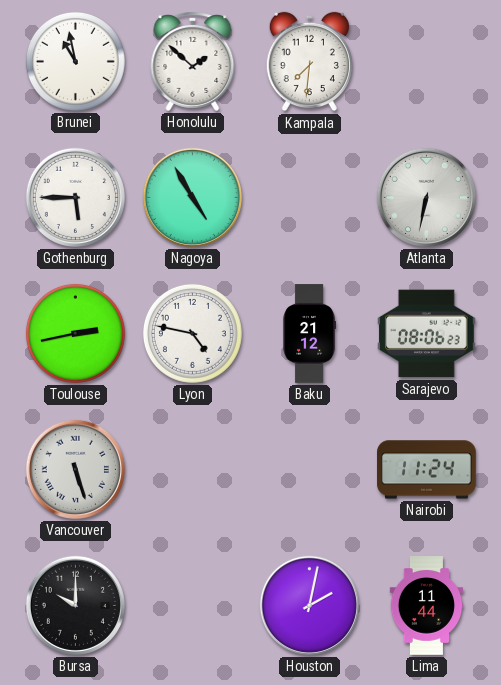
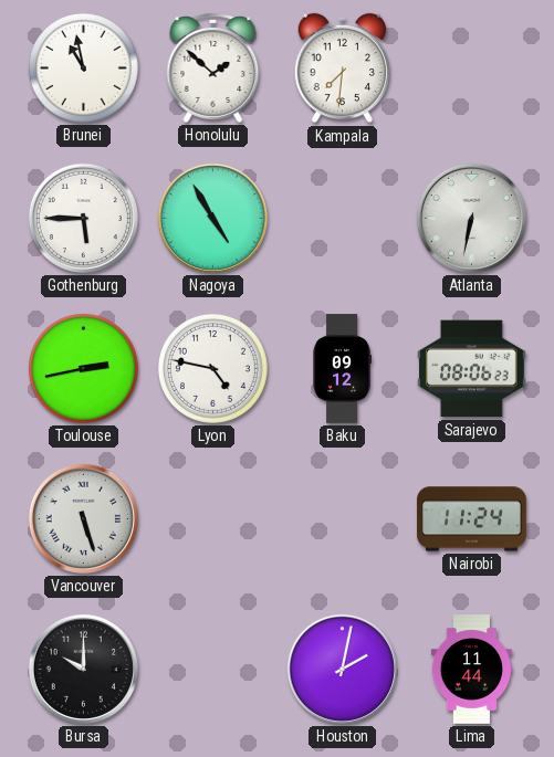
Baku: 21:12 -> 09:12
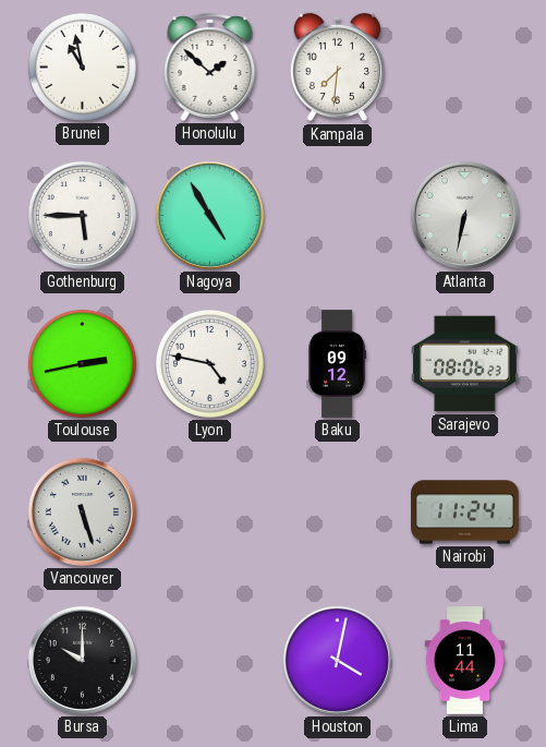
Houston: 2:02 -> 4:02
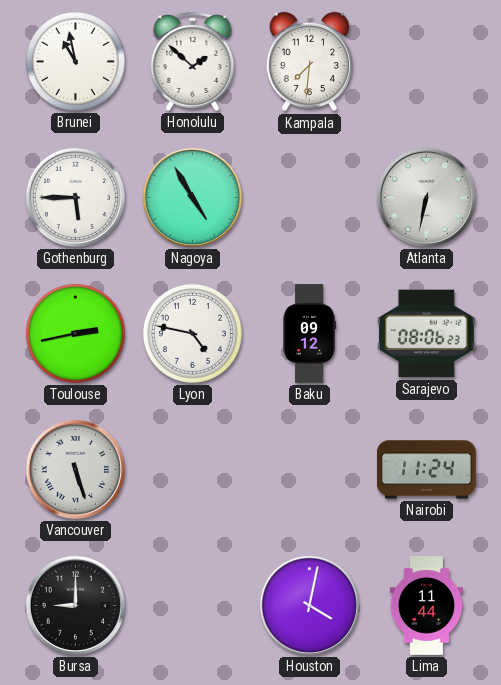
Bursa: 10:00 -> 9:00
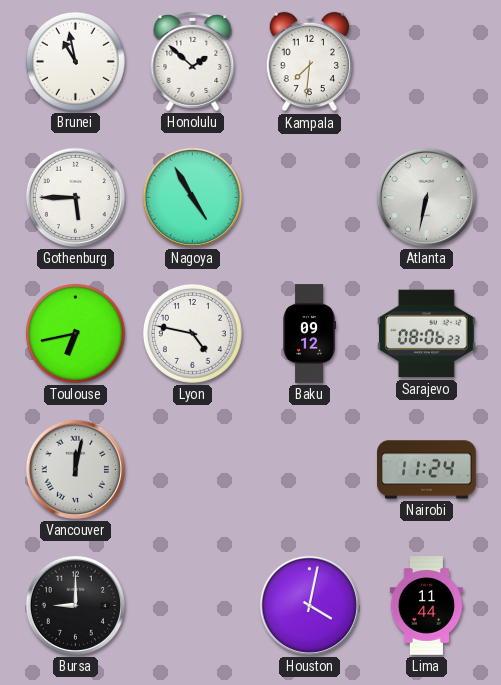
Toulouse: 2:43 -> 6:43
Vancouver: 5:27 -> 12:02
